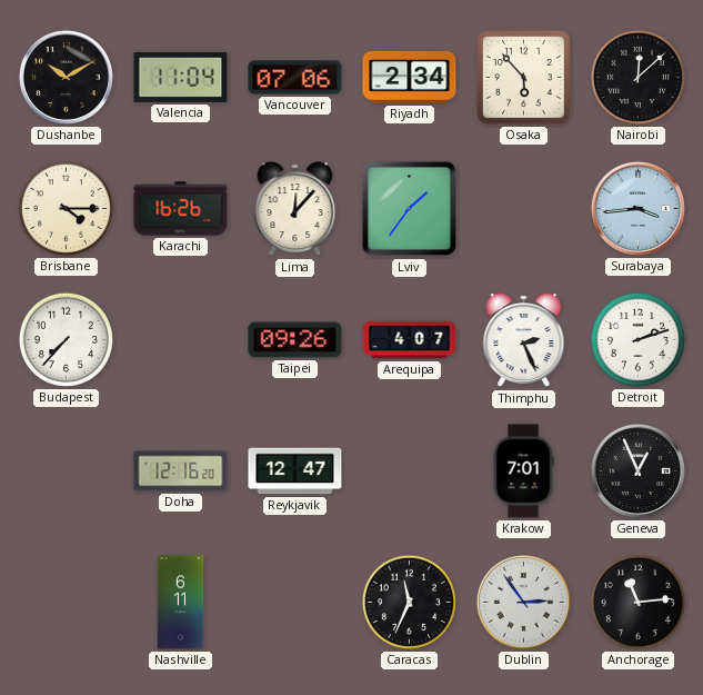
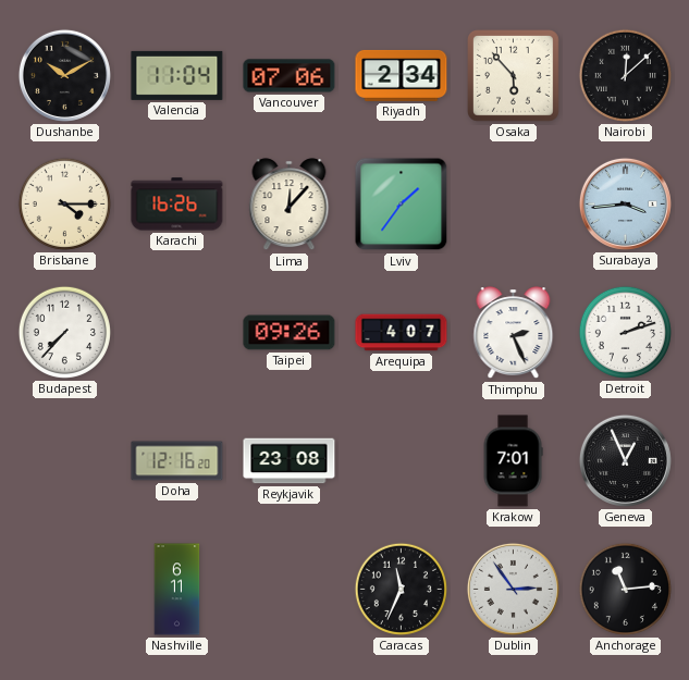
Reykjavik: 12:47 -> 23:08
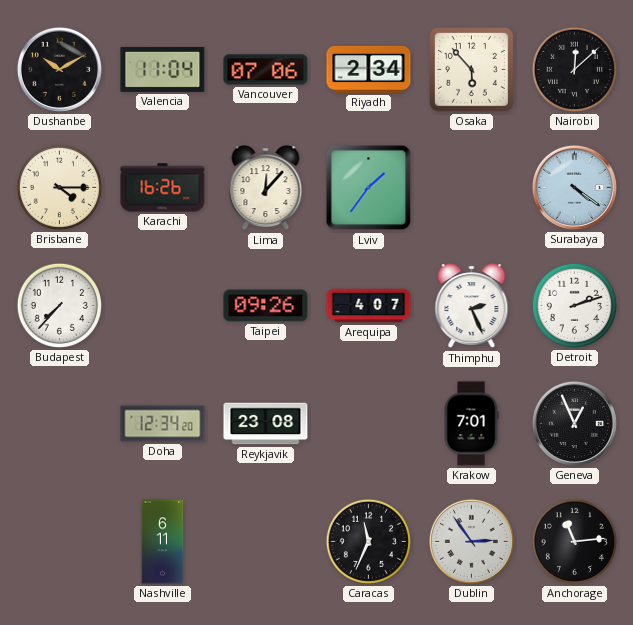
Surabaya: 3:44 -> 4:21
Doha: 12:16 -> 12:34
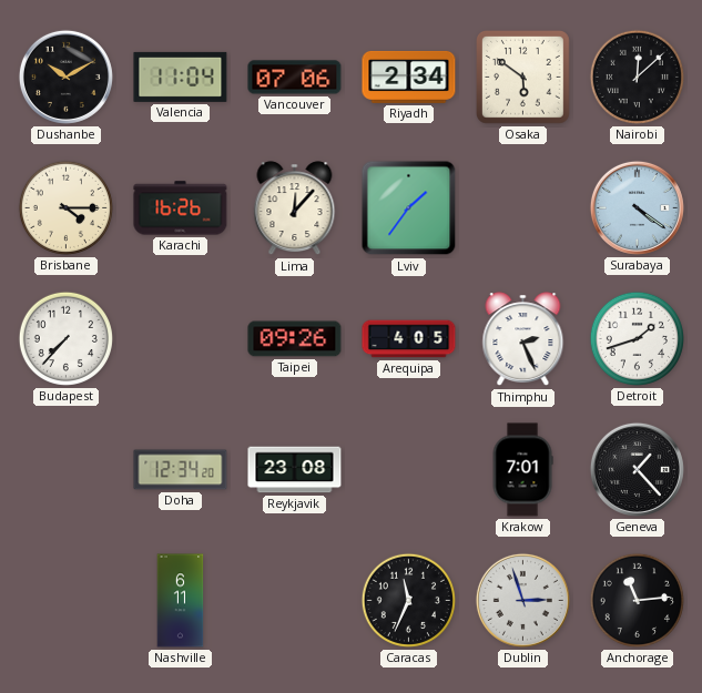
Osaka: 5:53 -> 5:51
Arequipa: 4:07 -> 4:05
Detroit: 2:12 -> 1:42
Geneva: 12:56 -> 1:23
Dublin: 2:54 -> 2:57
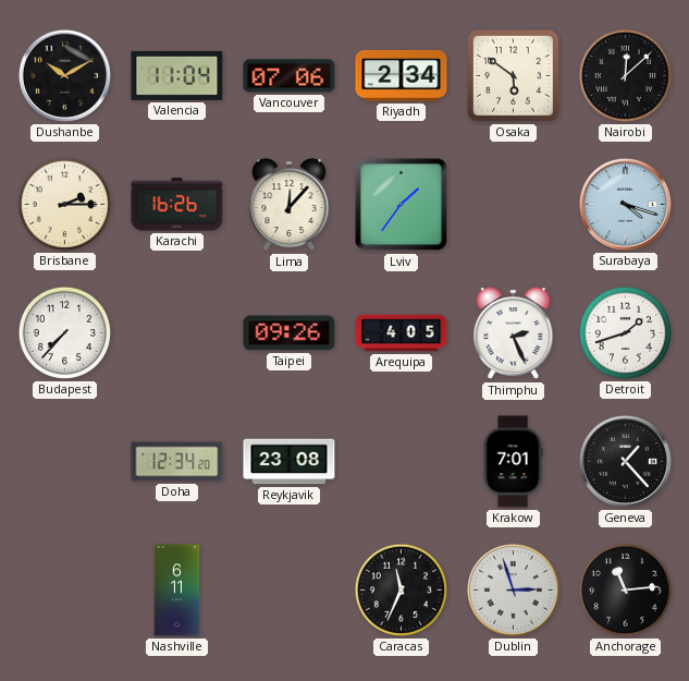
Brisbane: 4:15 -> 2:15
Surabaya: 4:21 -> 4:18
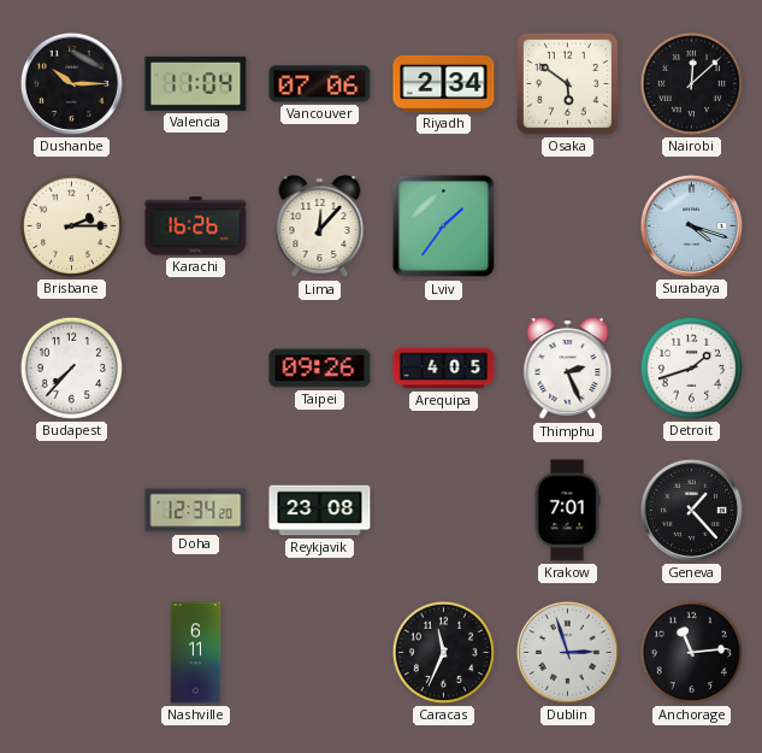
Dushanbe: 10:10 -> 10:15
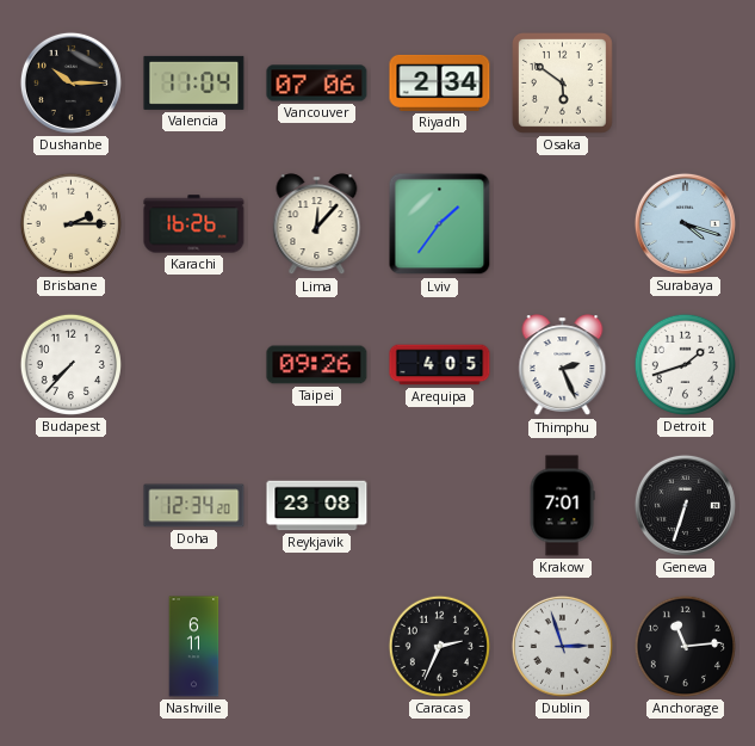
Nairobi: 12:08 -> none
Geneva: 1:23 -> 6:33
Caracas: 11:34 -> 2:34
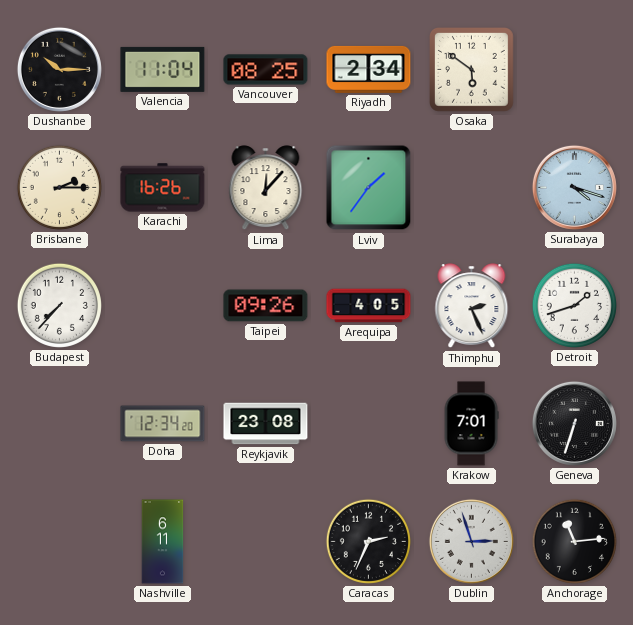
Vancouver: 07:06 -> 08:25
